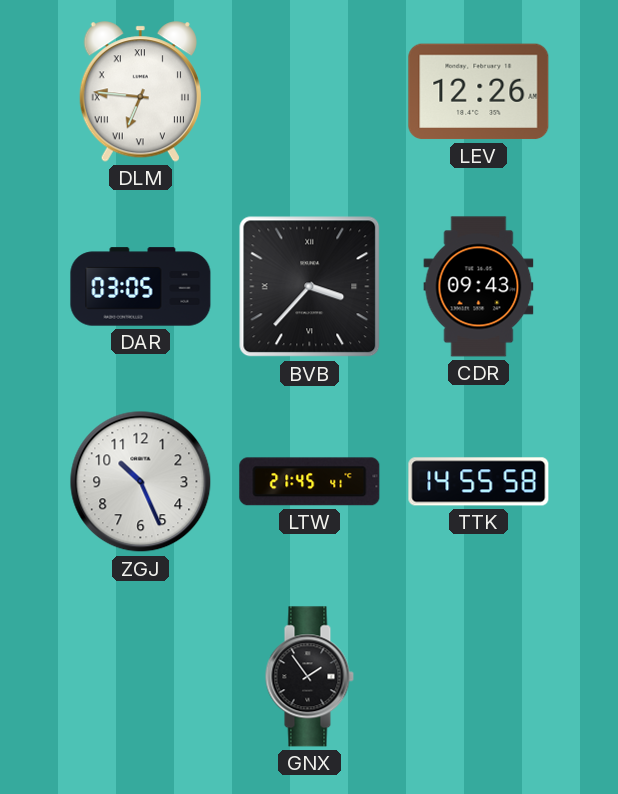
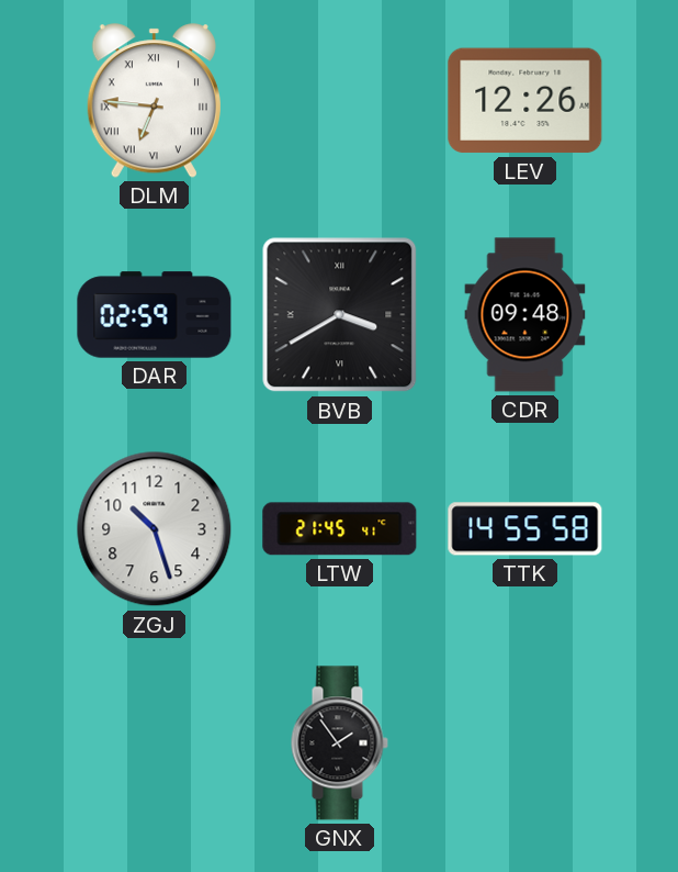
DAR: 03:05 -> 02:59
BVB: 3:37 -> 3:40
CDR: 09:43 -> 09:48
ZGJ: 10:26 -> 10:27
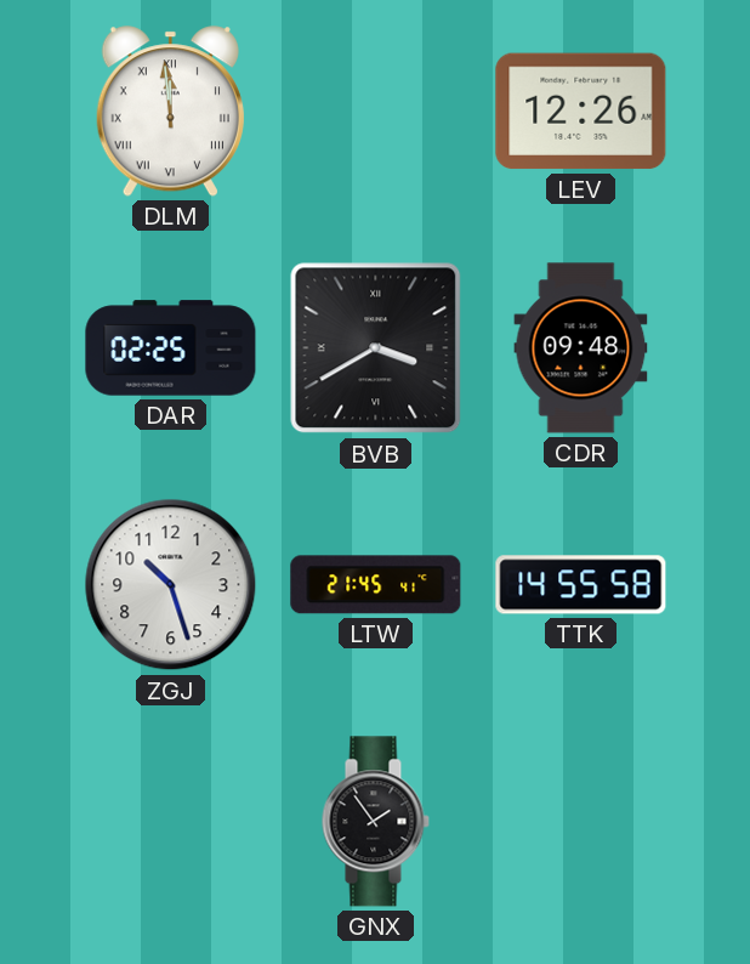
DLM: 6:46 -> 11:59
DAR: 02:59 -> 02:25
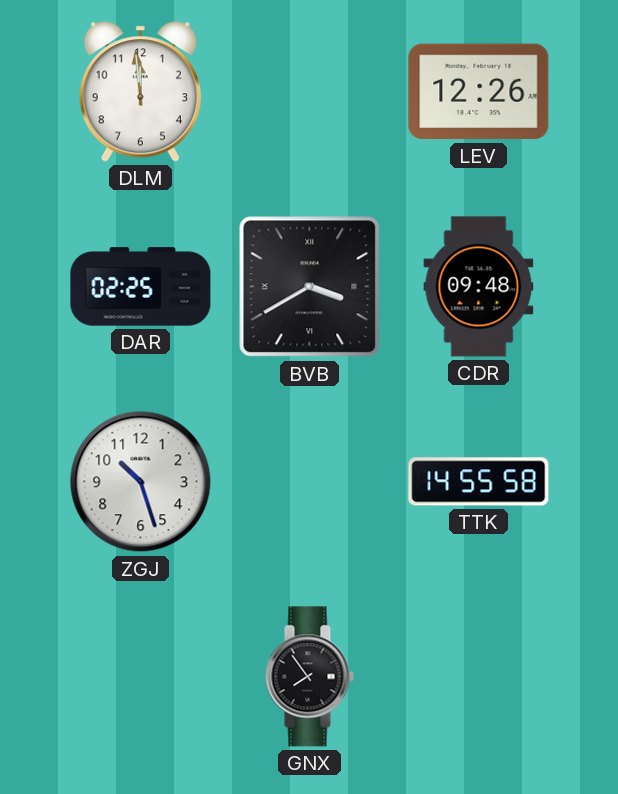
DLM numerals: Roman -> Arabic
LTW: 21:45 -> none
GNX: 1:54 -> 7:54
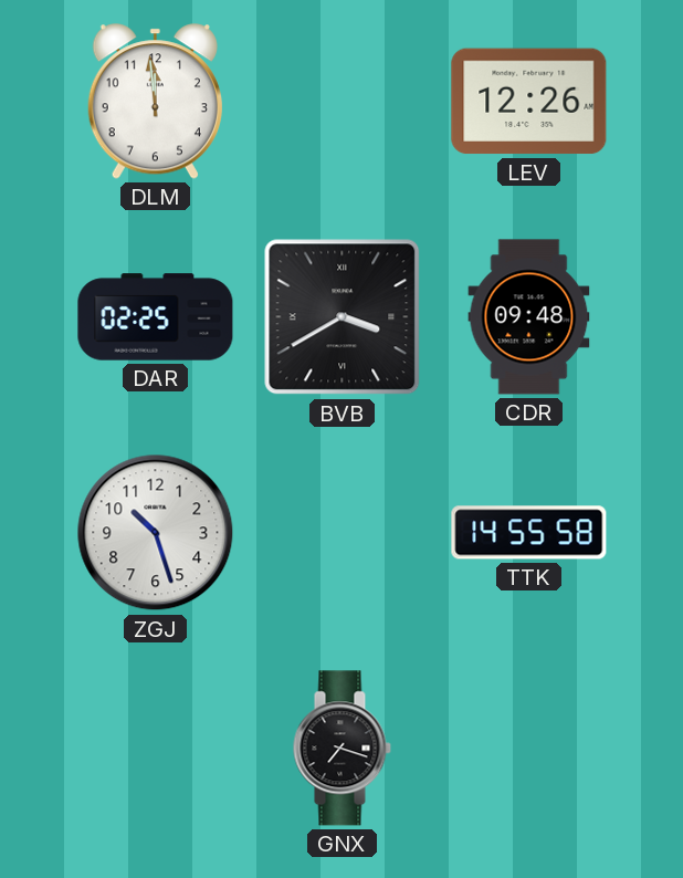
GNX: 7:54 -> 7:18
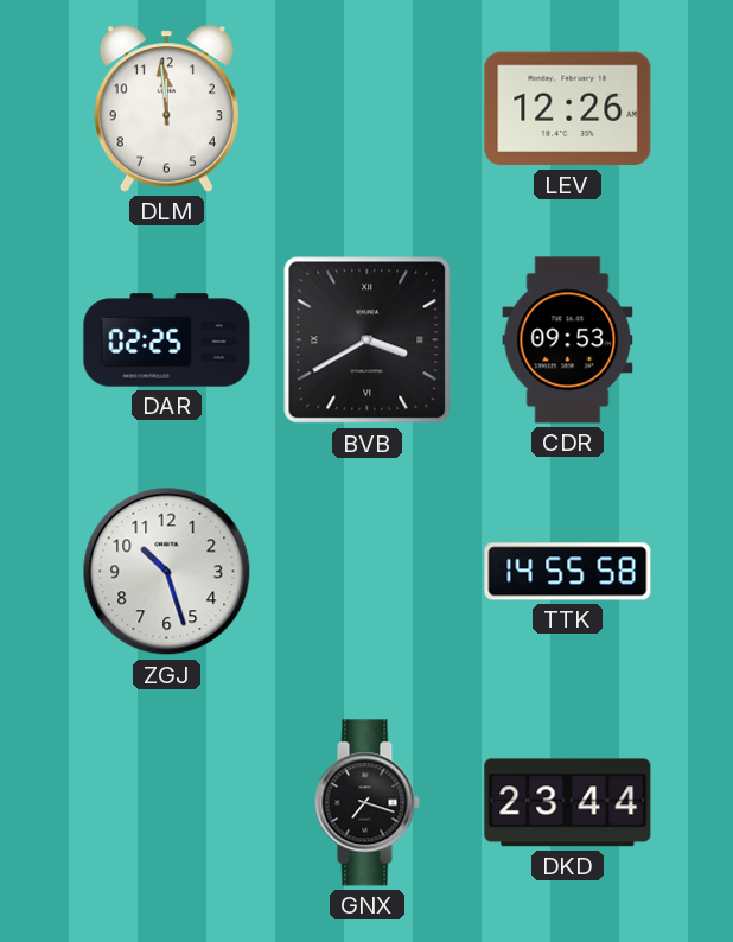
CDR: 09:48 -> 09:53
DKD: none -> 23:44
